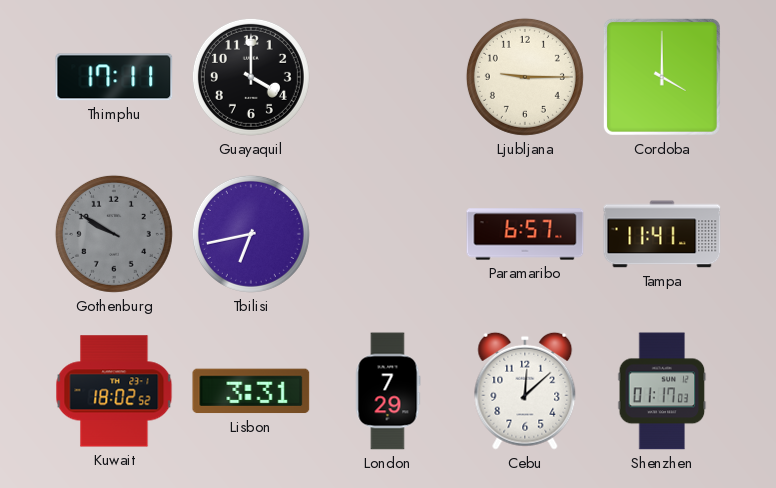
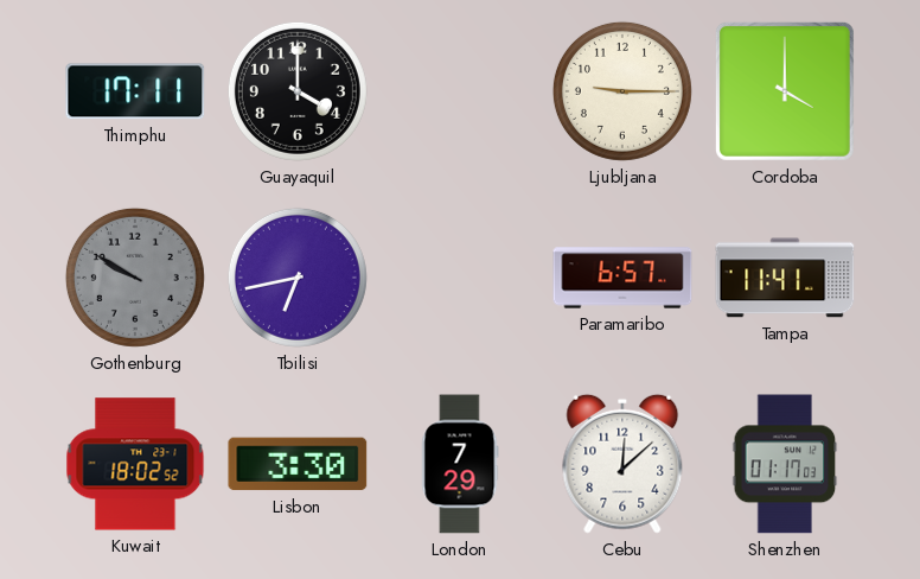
Lisbon: 3:31 -> 3:30
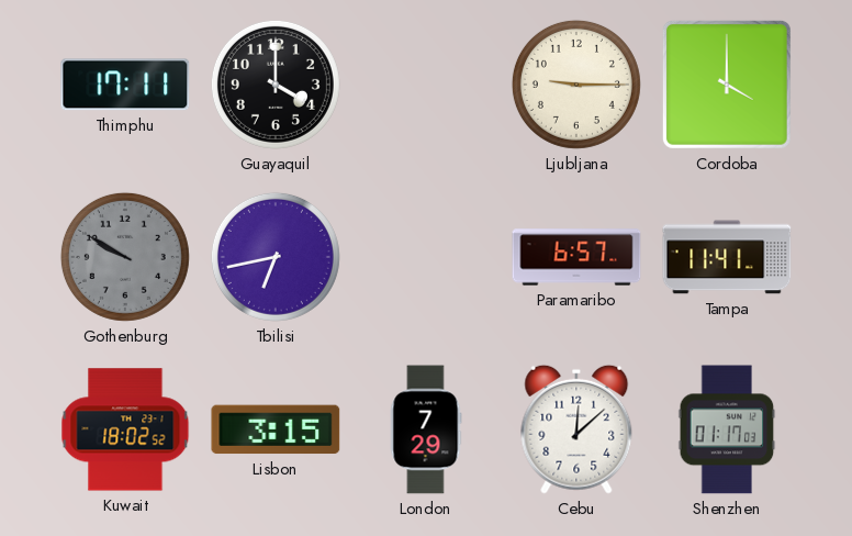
Lisbon: 3:30 -> 3:15
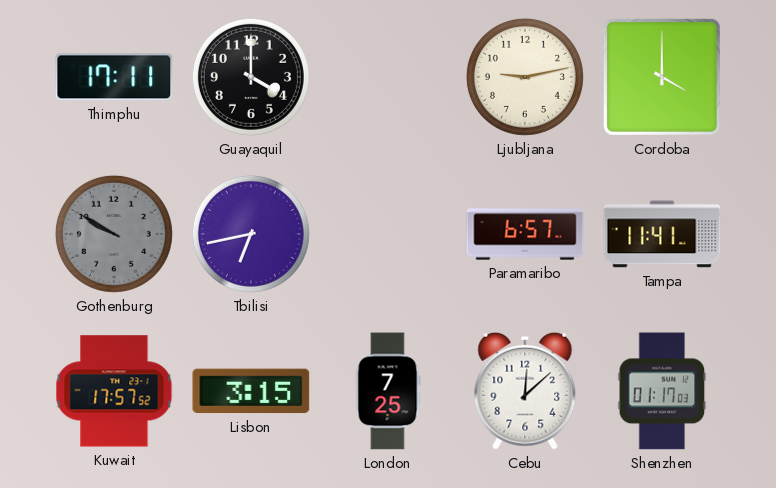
Ljubljana: 9:15 -> 9:13
Kuwait: 18:02 -> 17:57
London: 7:29 -> 7:25
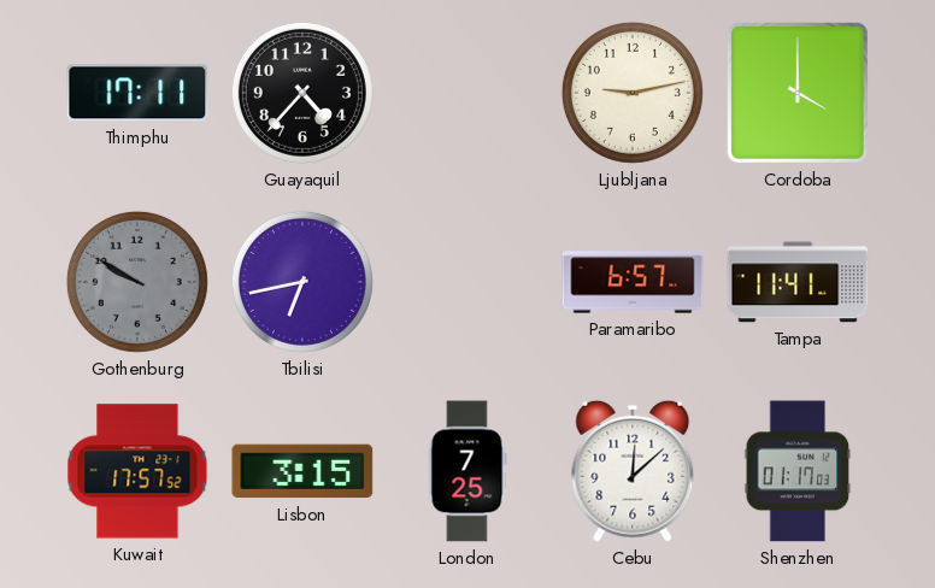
Guayaquil: 4:00 -> 4:37
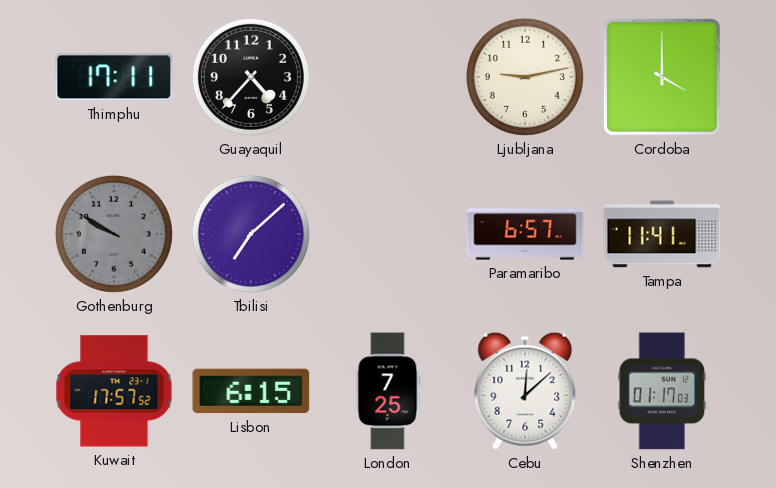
Tbilisi: 6:43 -> 7:08
Lisbon: 3:15 -> 6:15
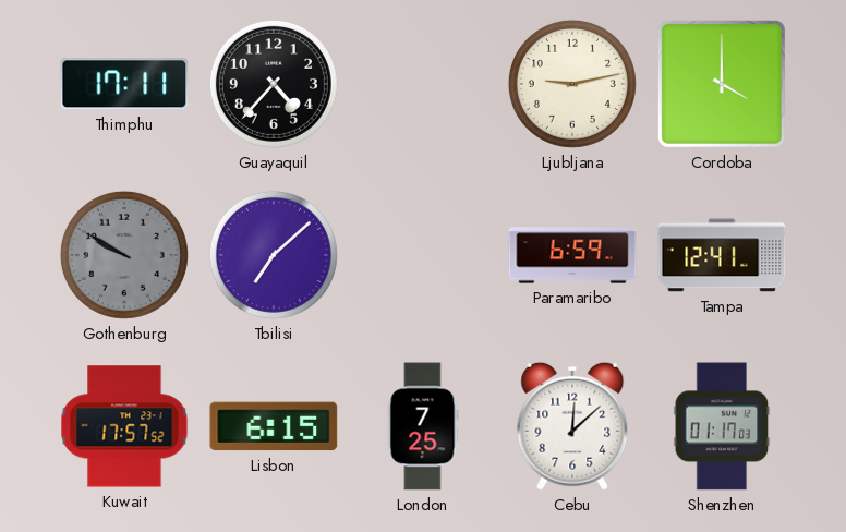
Paramaribo: 6:57 -> 6:59
Tampa: 11:41 -> 12:41
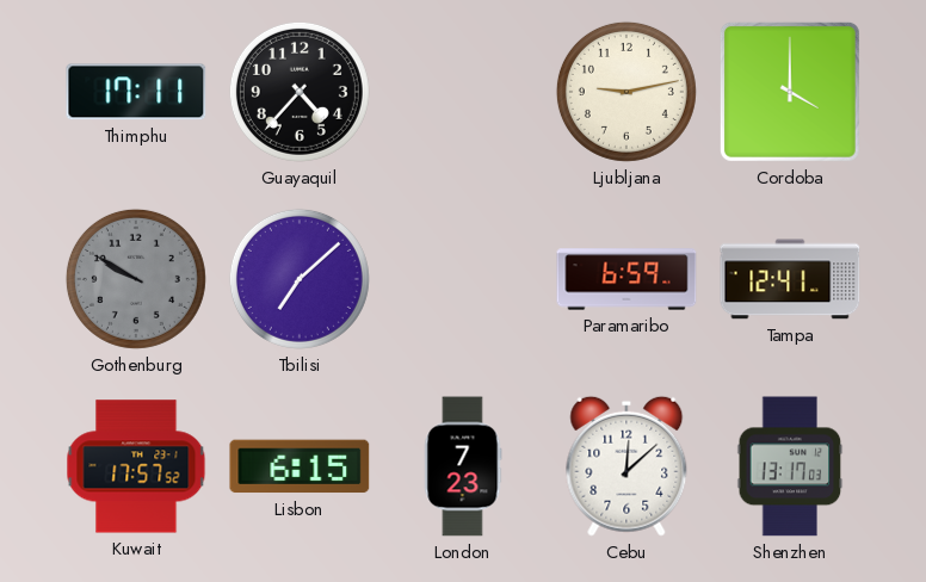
London: 7:25 -> 7:23
Shenzhen: 01:17 -> 13:17
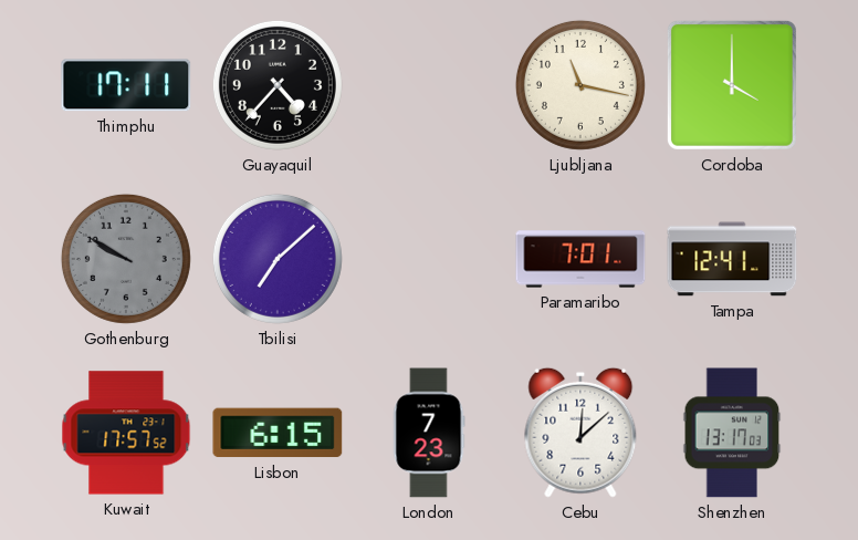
Ljubljana: 9:13 -> 11:17
Paramaribo: 6:59 -> 7:01
